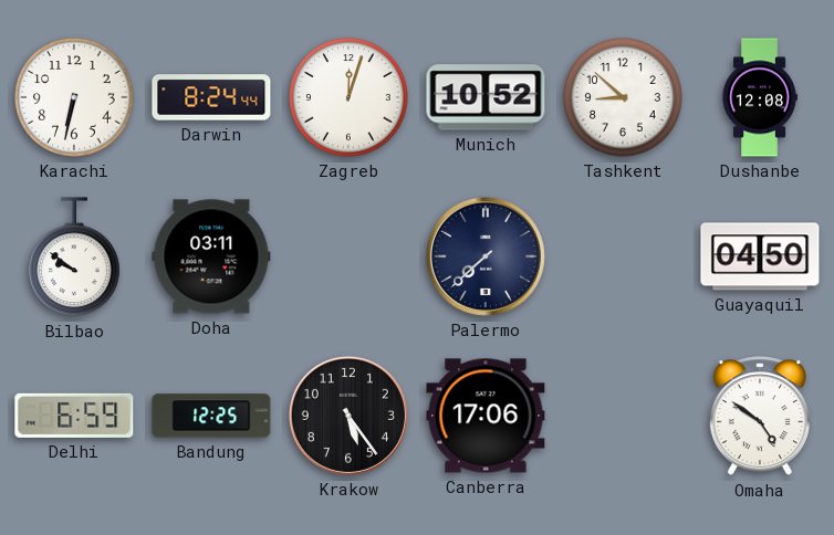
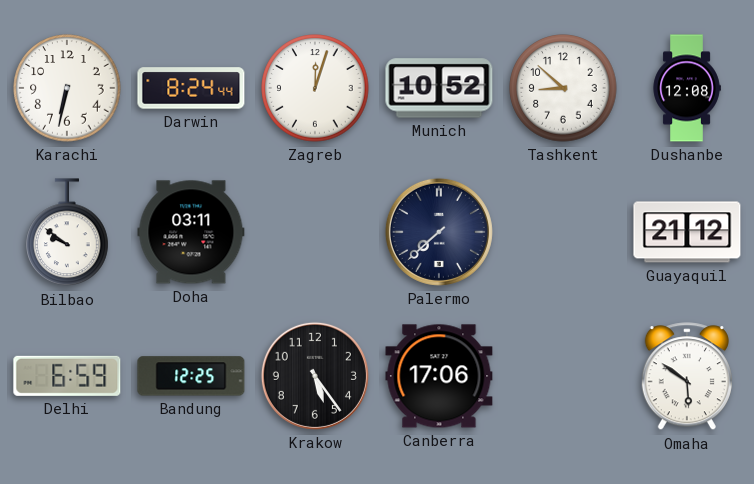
Guayaquil: 04:50 -> 21:12
Omaha: 4:51 -> 5:51
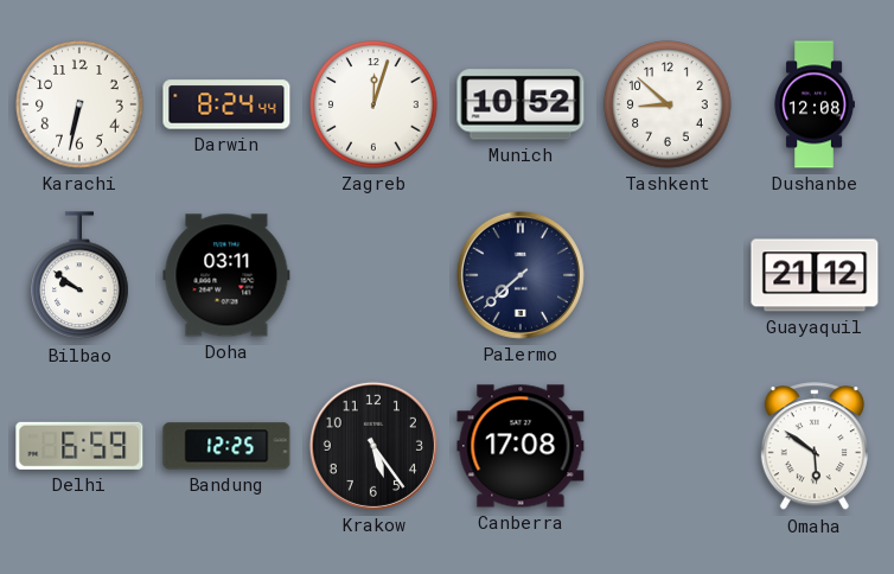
Canberra: 17:06 -> 17:08
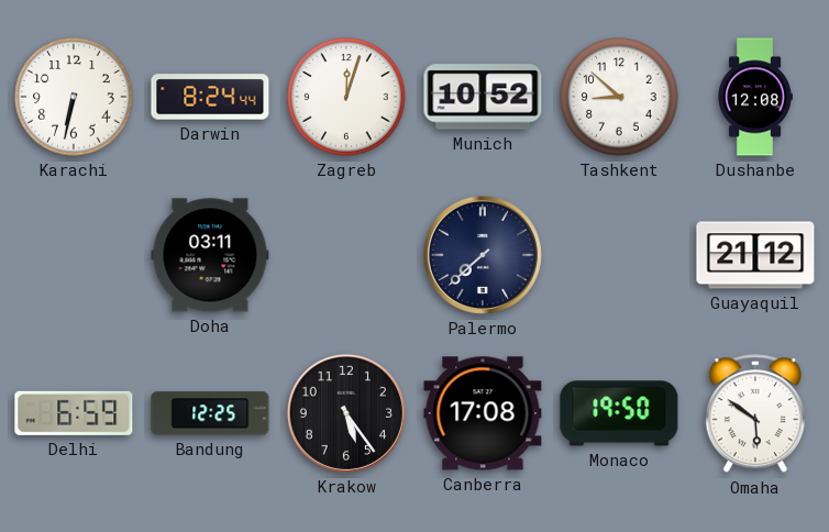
Bilbao: 9:51 -> none
Monaco: none -> 19:50
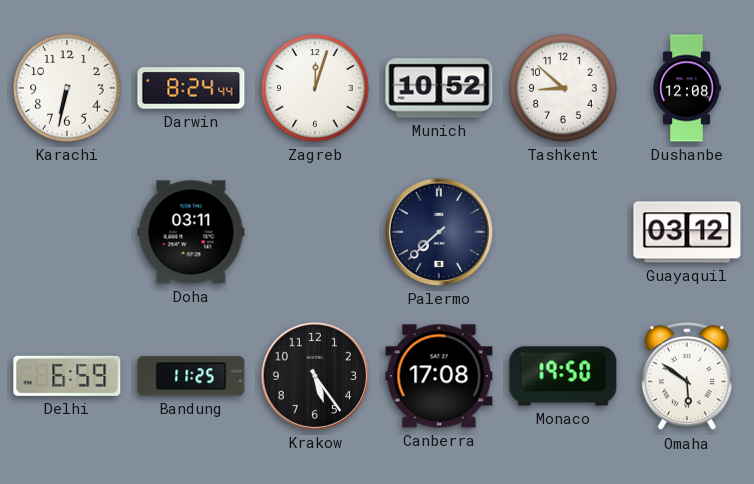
Guayaquil: 21:12 -> 03:12
Bandung: 12:25 -> 11:25
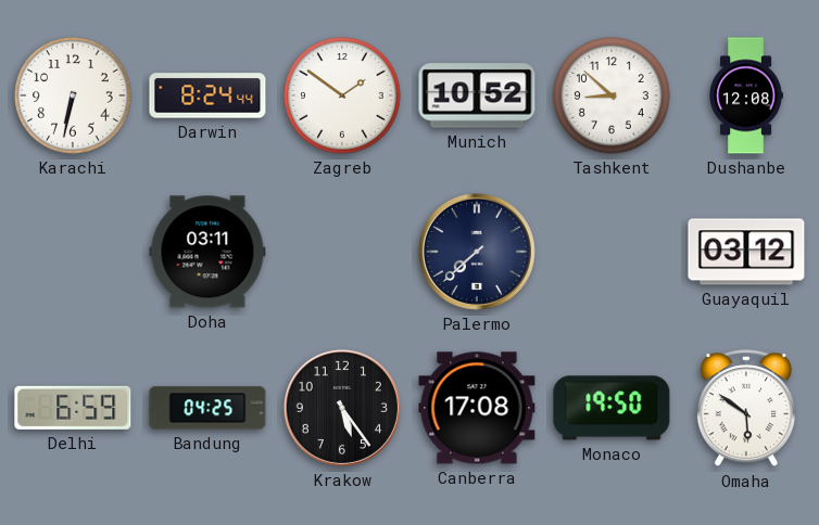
Zagreb: 12:03 -> 1:51
Bandung: 11:25 -> 04:25
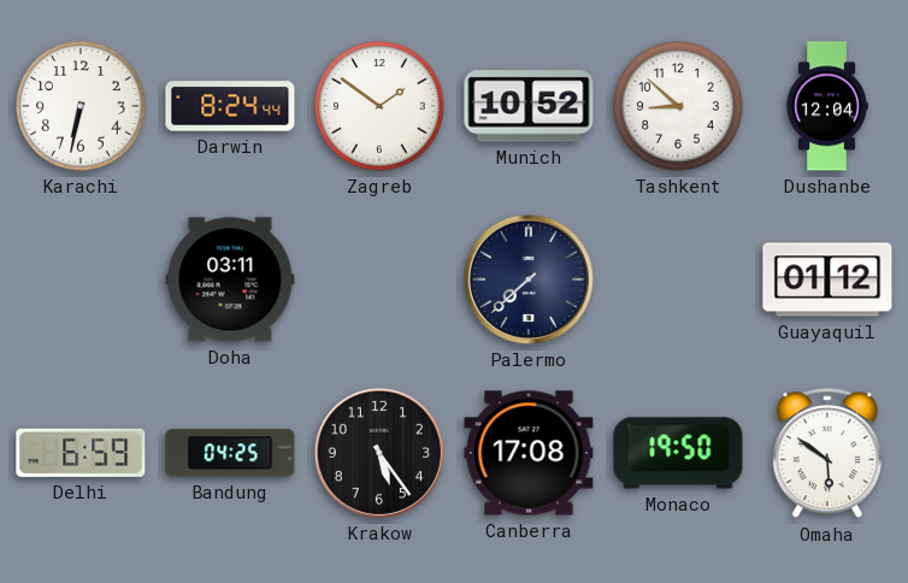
Dushanbe: 12:08 -> 12:04
Guayaquil: 03:12 -> 01:12
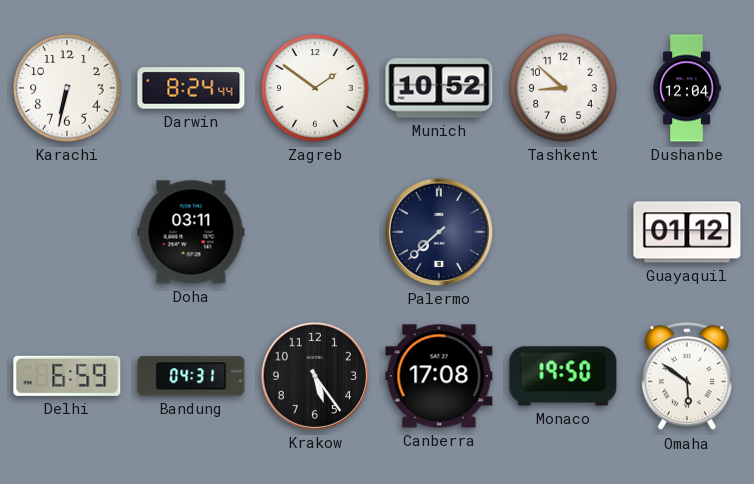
Bandung: 04:25 -> 04:31
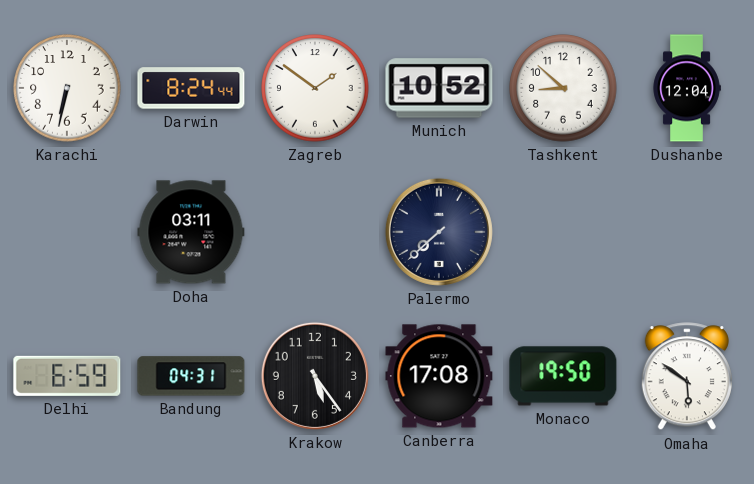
Guayaquil: 01:12 -> none
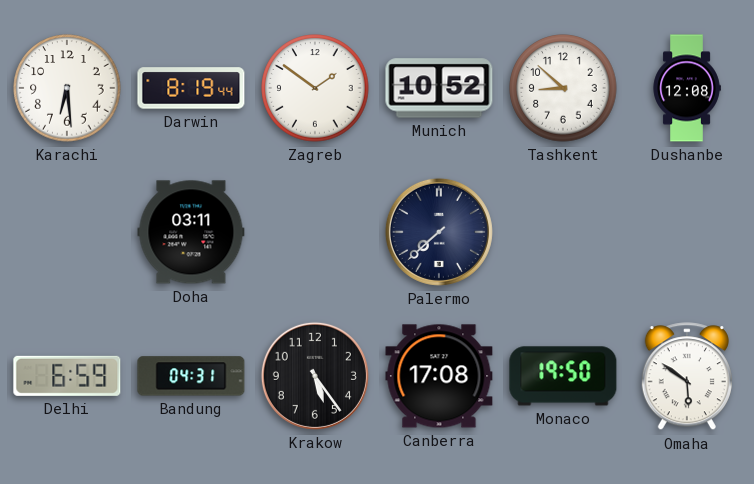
Karachi: 6:32 -> 6:29
Darwin: 8:24 -> 8:19
Dushanbe: 12:04 -> 12:08
